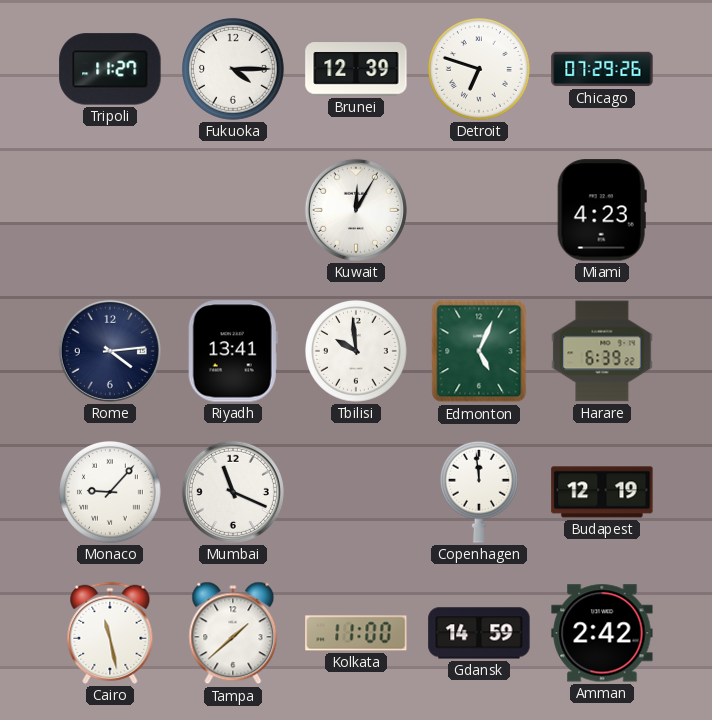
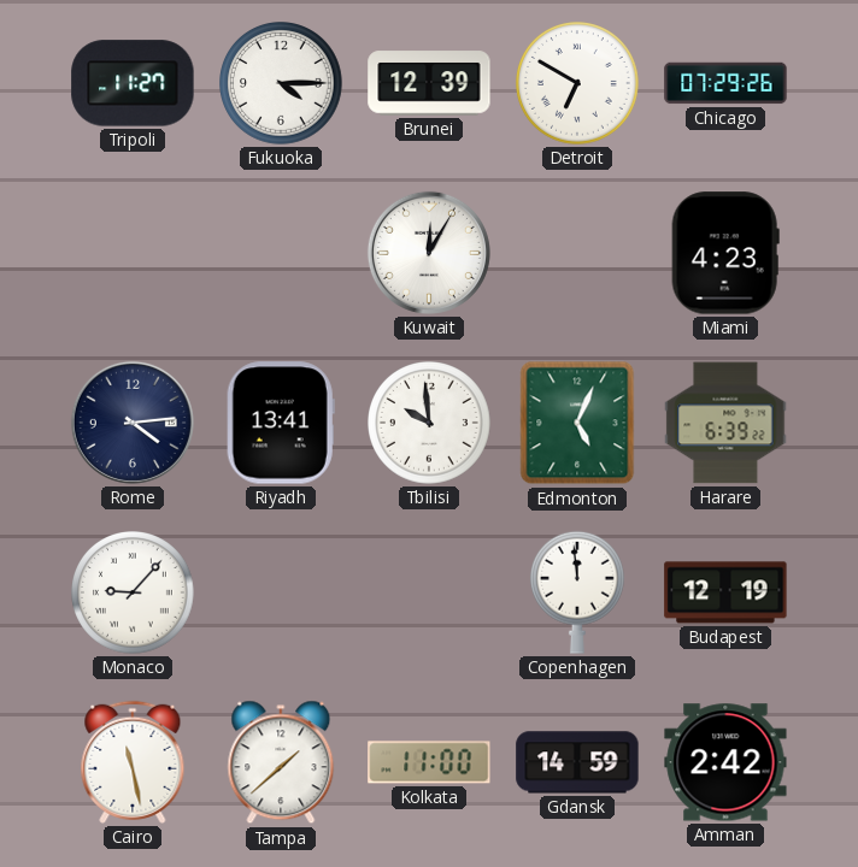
Detroit: 6:48 -> 6:50
Mumbai: 11:19 -> none
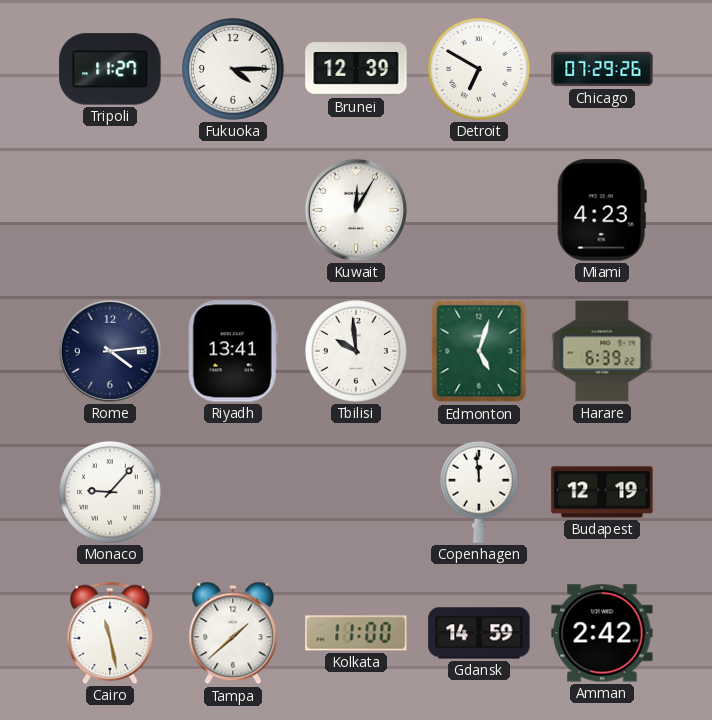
Edmonton: 5:04 -> 5:03
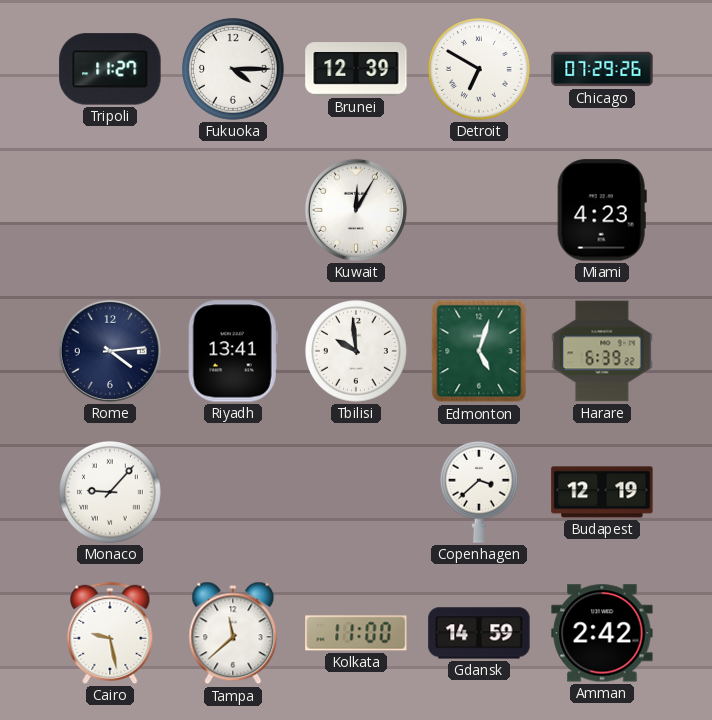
Copenhagen: 11:59 -> 3:38
Cairo: 11:28 -> 9:28
Tampa: 1:38 -> 11:38
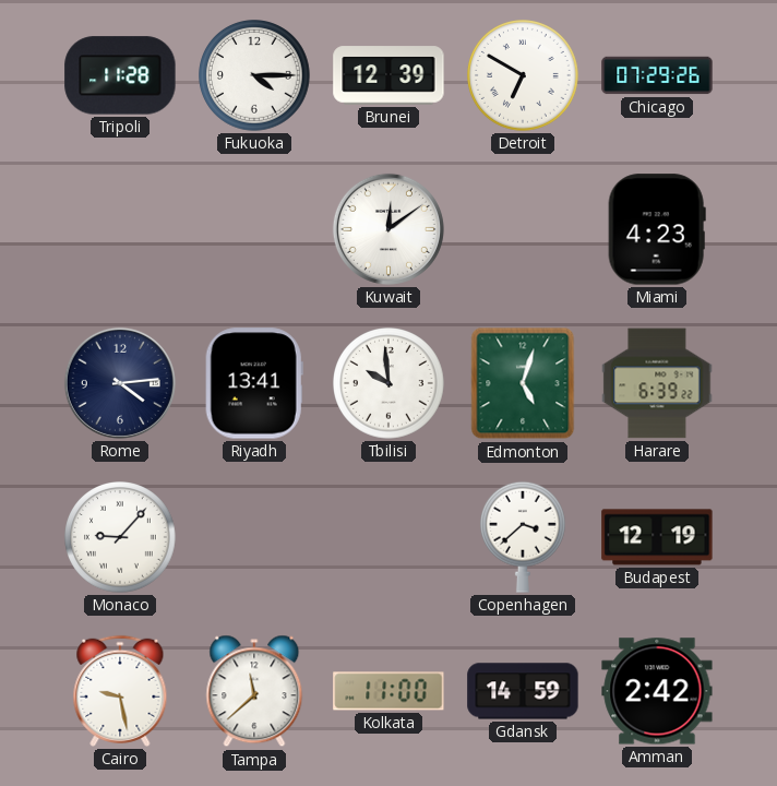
Tripoli: 11:27 -> 11:28
Kuwait: 12:05 -> 12:09
